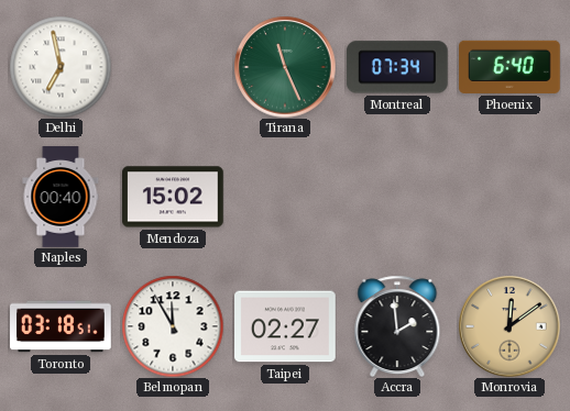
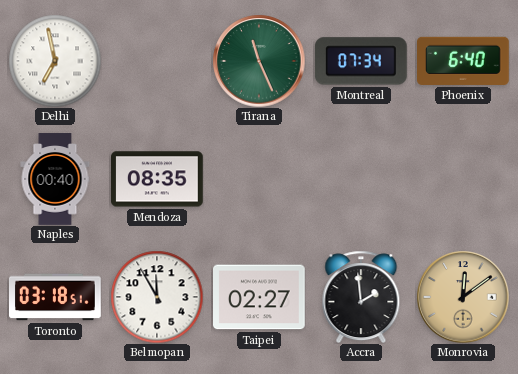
Mendoza: 15:02 -> 08:35
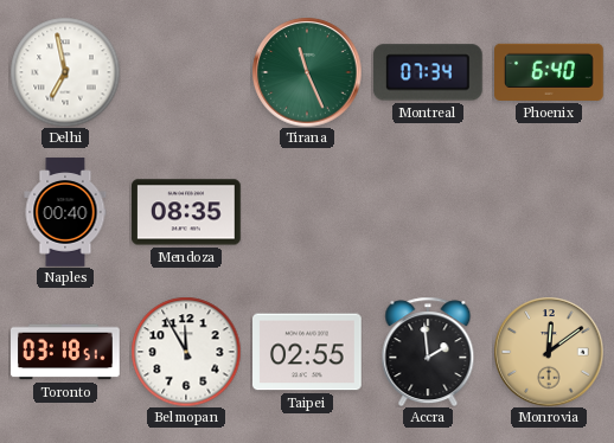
Taipei: 02:27 -> 02:55
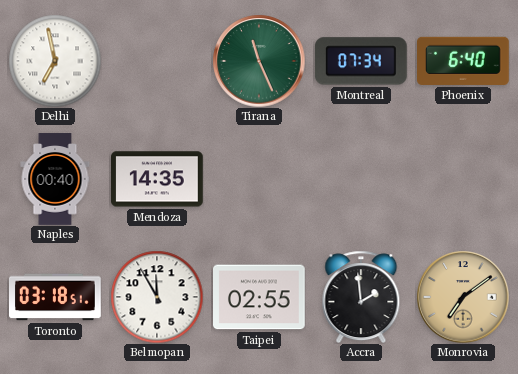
Mendoza: 08:35 -> 14:35
Monrovia: 12:09 -> 7:09
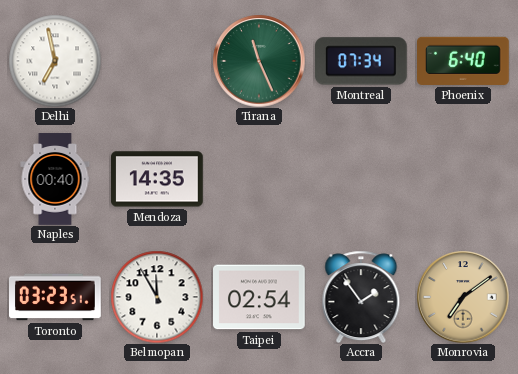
Toronto: 03:18 -> 03:23
Taipei: 02:55 -> 02:54
Accra: 1:59 -> 1:54
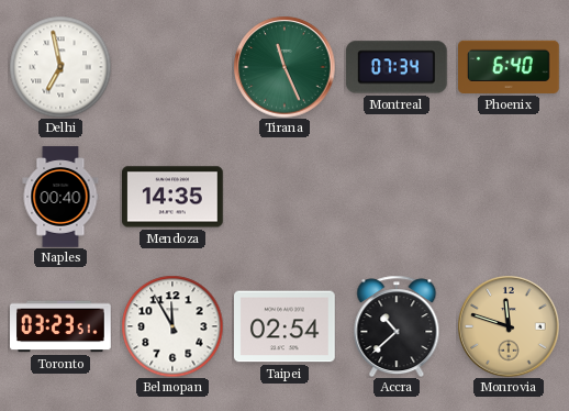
Accra: 1:54 -> 10:38
Monrovia: 7:09 -> 11:48
